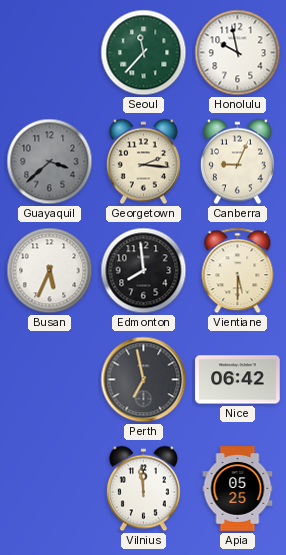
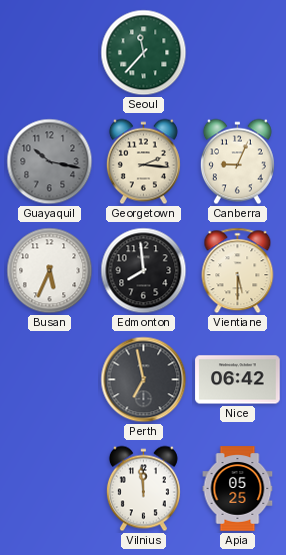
Honolulu: 9:58 -> none
Guayaquil: 3:38 -> 10:17
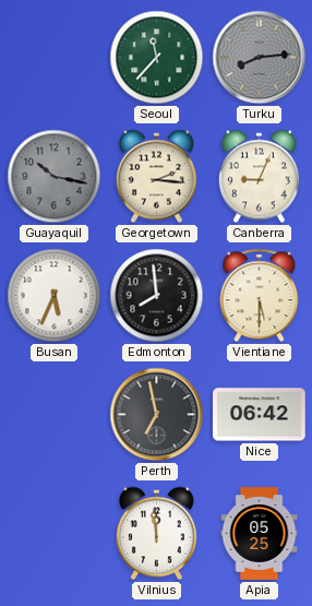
Turku: none -> 8:14
